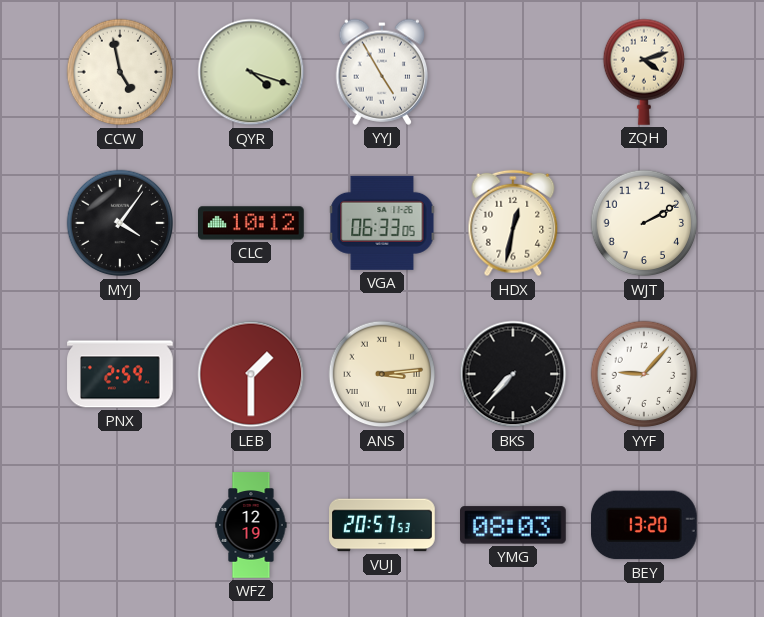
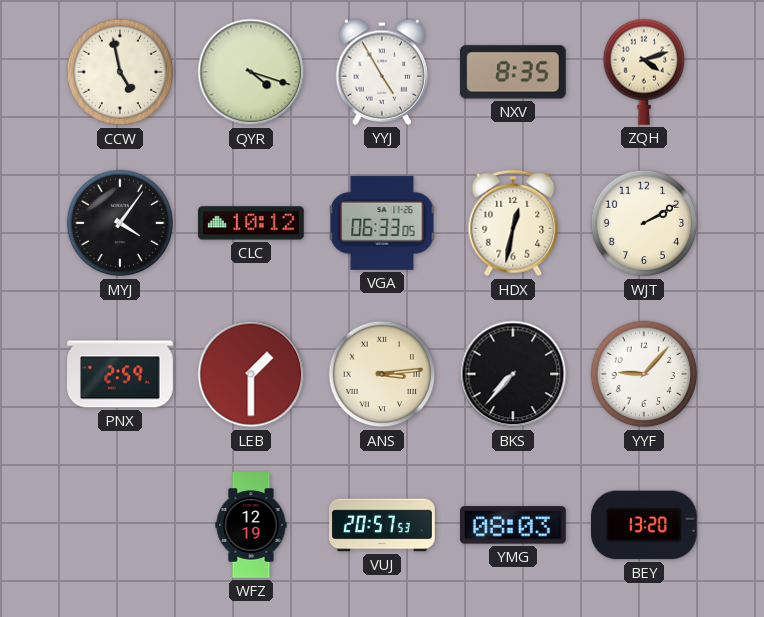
NXV: none -> 8:35
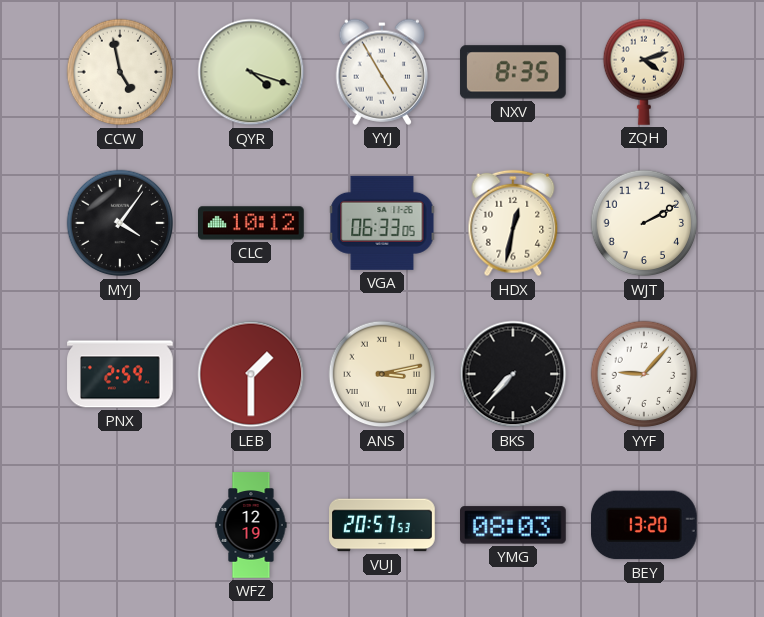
ANS: 3:14 -> 3:13
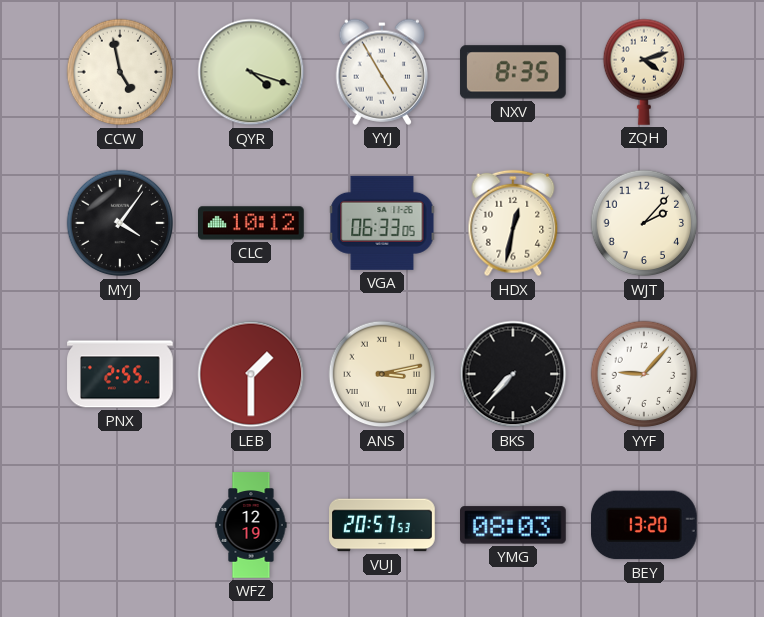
WJT: 2:10 -> 2:07
PNX: 2:59 -> 2:55
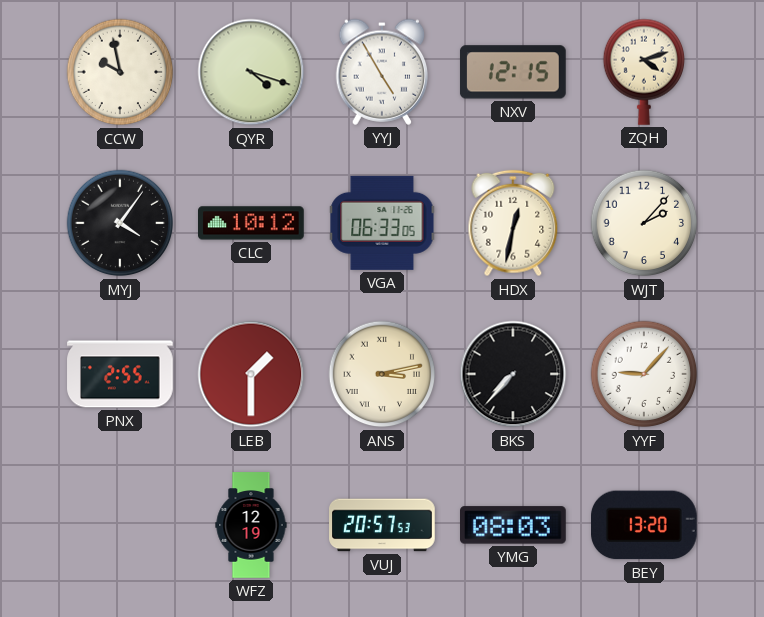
CCW: 4:58 -> 9:58
NXV: 8:35 -> 12:15
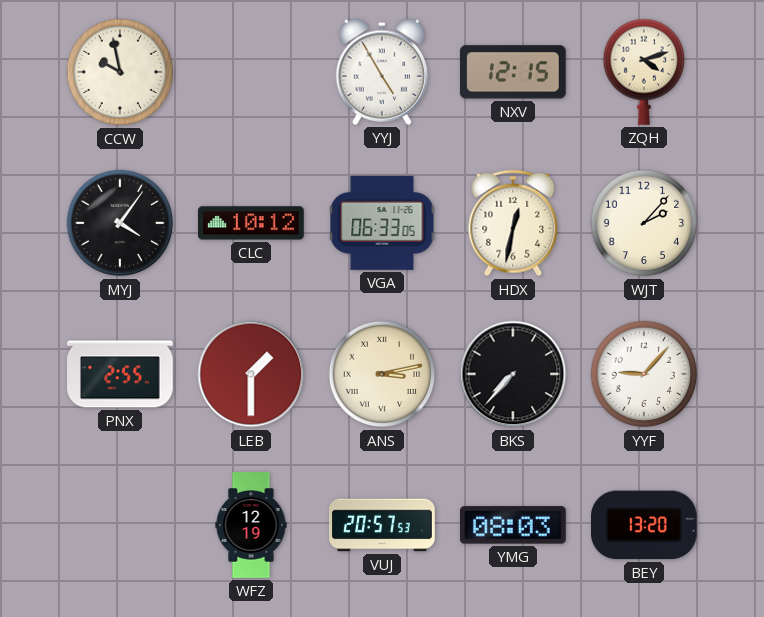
QYR: 4:18 -> none
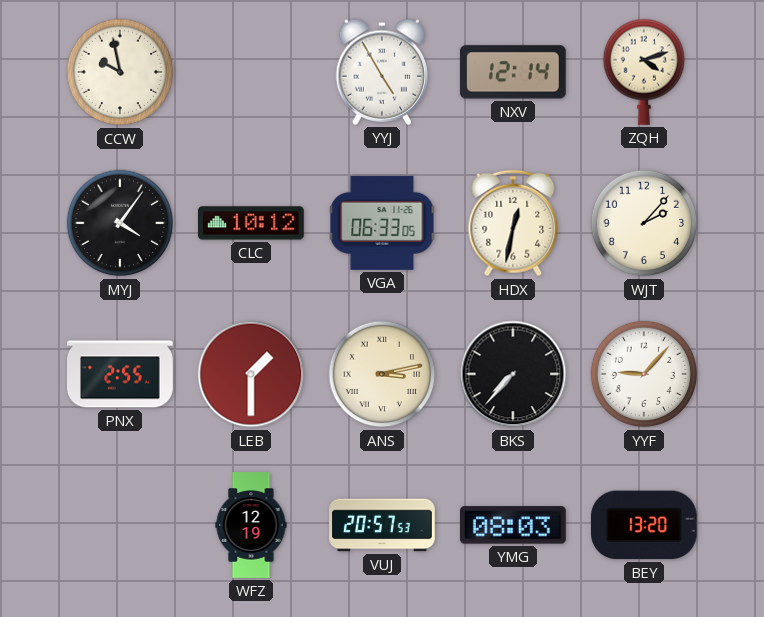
NXV: 12:15 -> 12:14
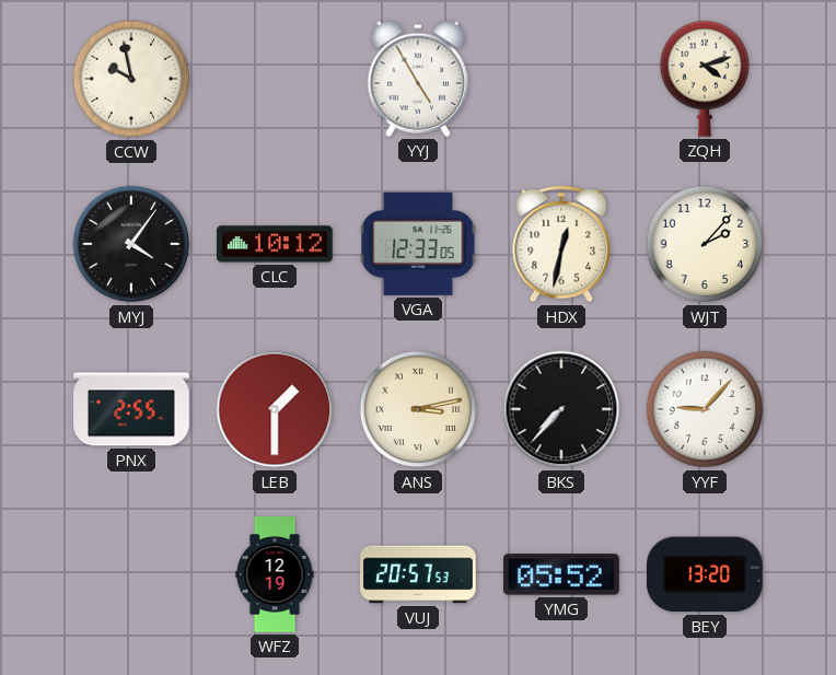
NXV: 12:14 -> none
VGA: 06:33 -> 12:33
YMG: 08:03 -> 05:52
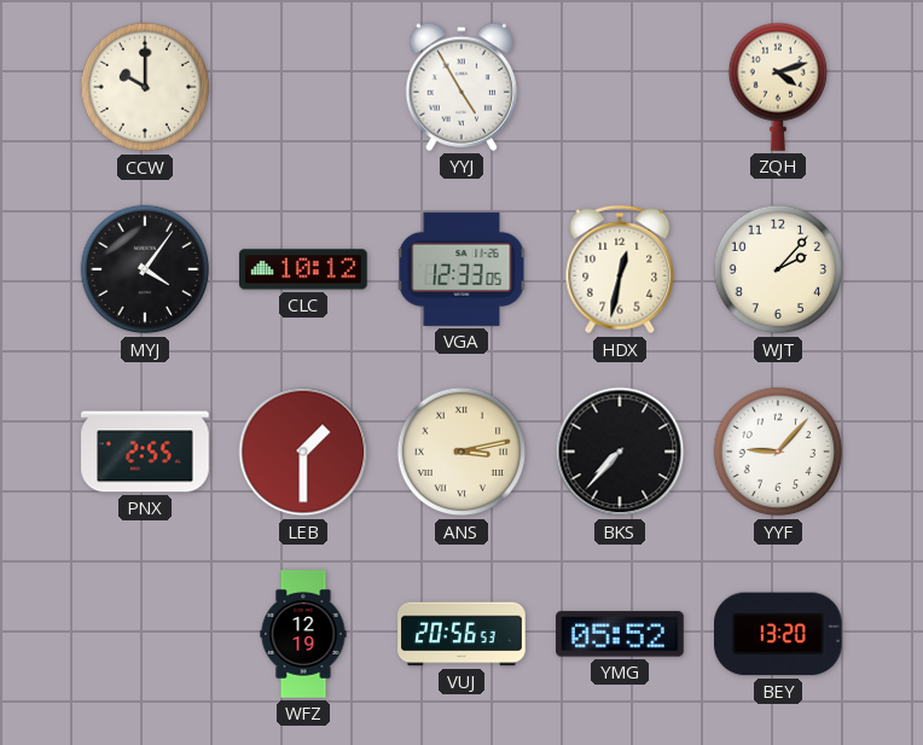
CCW: 9:58 -> 10:00
VUJ: 20:57 -> 20:56
